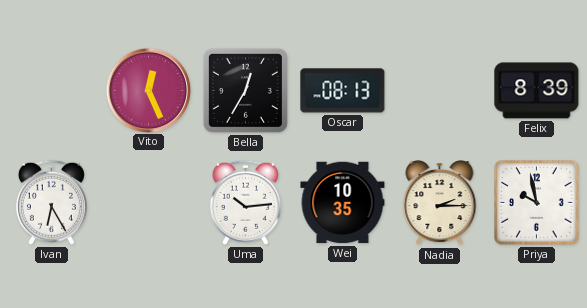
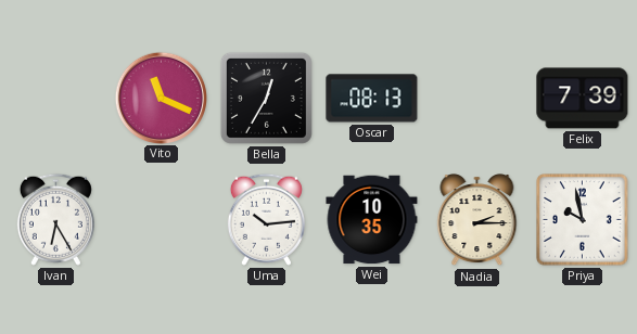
Vito: 12:26 -> 11:19
Felix: 8:39 -> 7:39
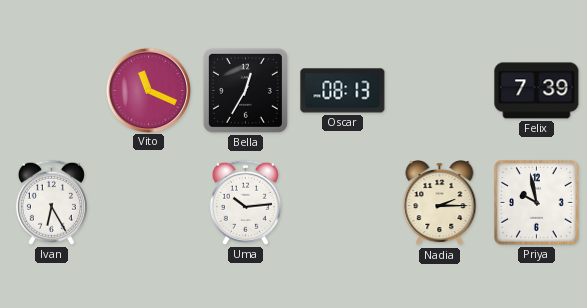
Wei: 10:35 -> none
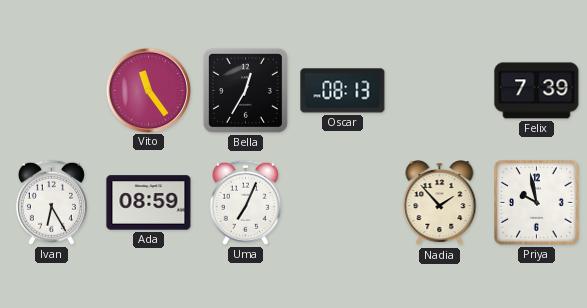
Vito: 11:19 -> 11:24
Ada: none -> 08:59
Uma: 10:14 -> 7:04
Nadia: 2:15 -> 1:53
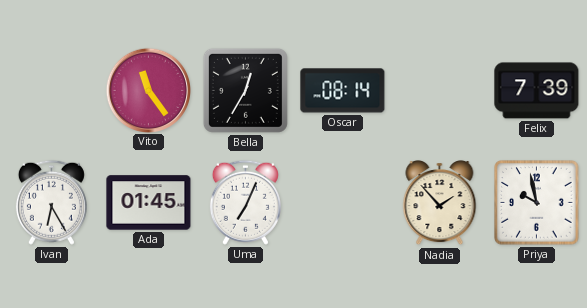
Oscar: 08:13 -> 08:14
Ada: 08:59 -> 01:45
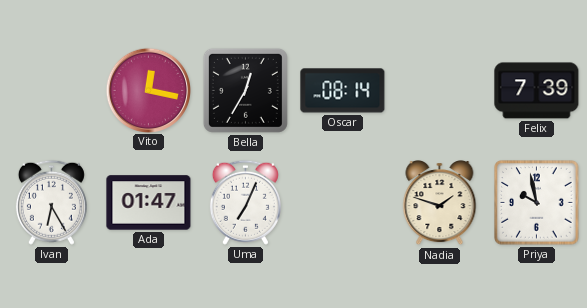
Vito: 11:24 -> 12:17
Ada: 01:45 -> 01:47
Nadia: 1:53 -> 1:48
